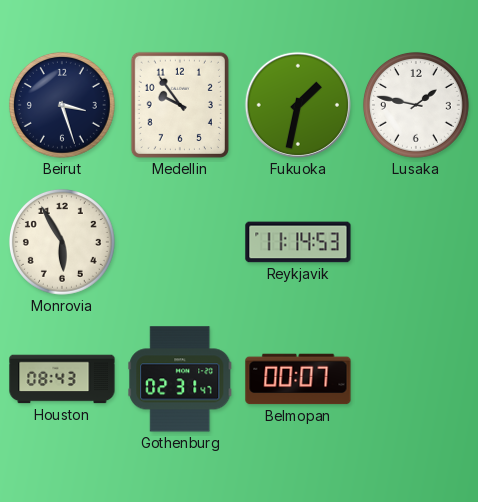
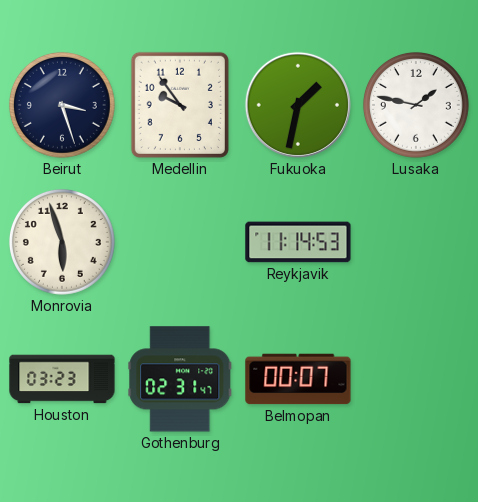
Monrovia: 5:55 -> 5:57
Houston: 08:43 -> 03:23
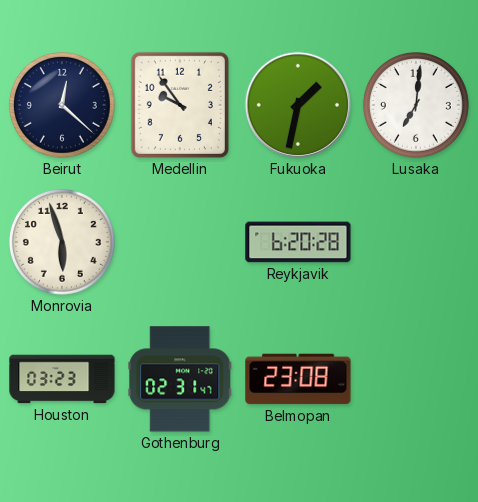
Beirut: 3:27 -> 12:22
Lusaka: 1:47 -> 7:01
Reykjavik: 11:14 -> 6:20
Belmopan: 00:07 -> 23:08
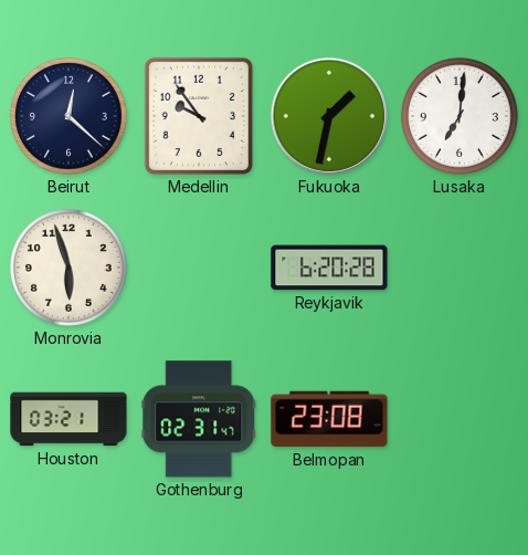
Houston: 03:23 -> 03:21
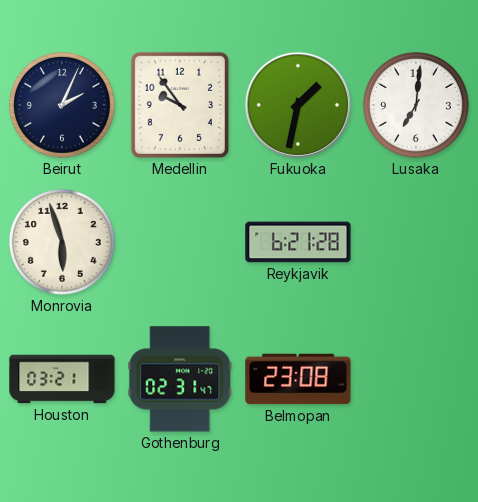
Beirut: 12:22 -> 2:04
Reykjavik: 6:20 -> 6:21
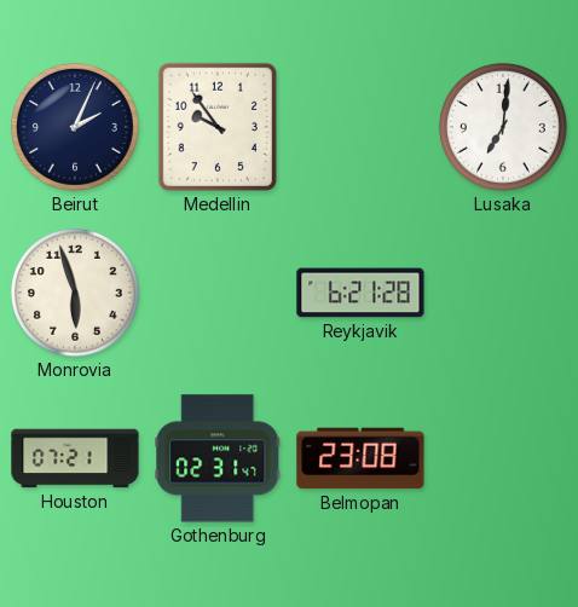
Fukuoka: 1:32 -> none
Houston: 03:21 -> 07:21
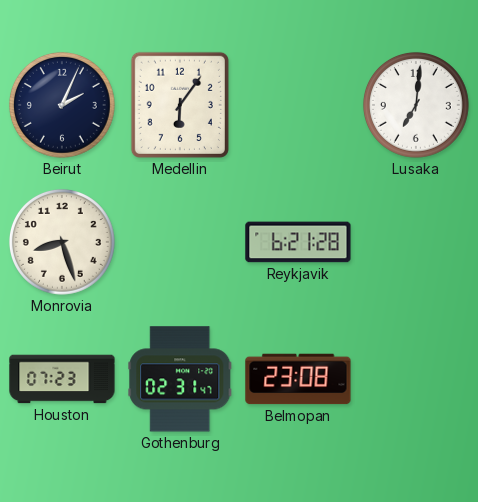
Medellin: 9:54 -> 6:06
Monrovia: 5:57 -> 8:27
Houston: 07:21 -> 07:23
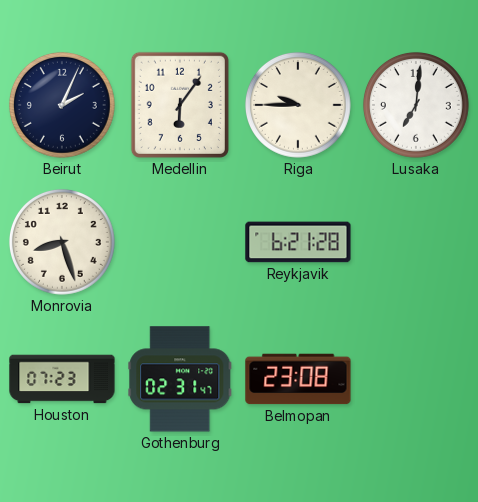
Riga: none -> 9:45
